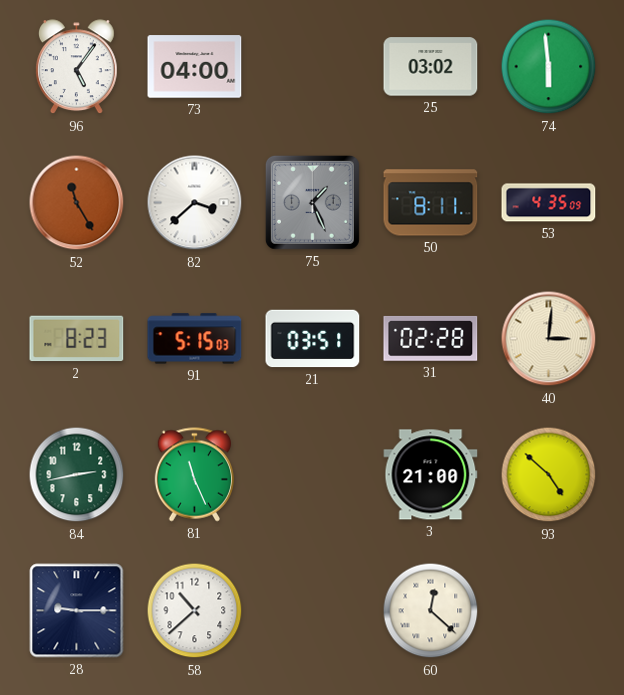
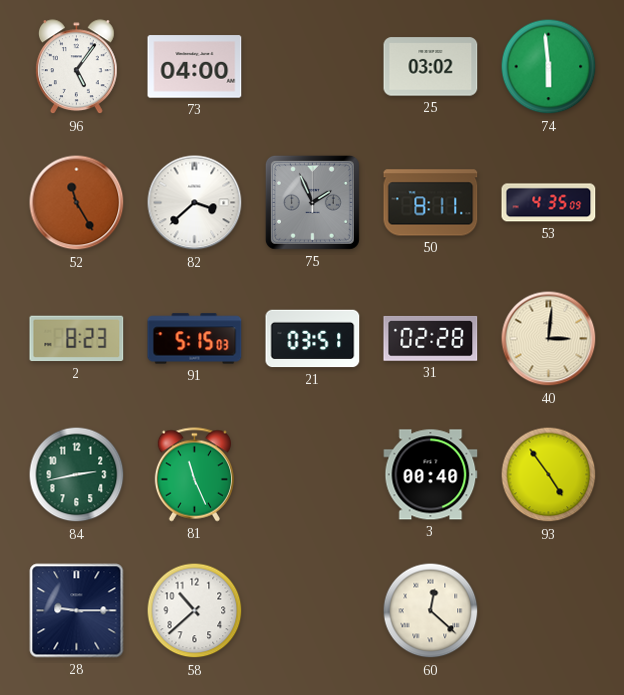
75: 1:26 -> 1:56
3: 21:00 -> 00:40
93: 4:52 -> 4:54
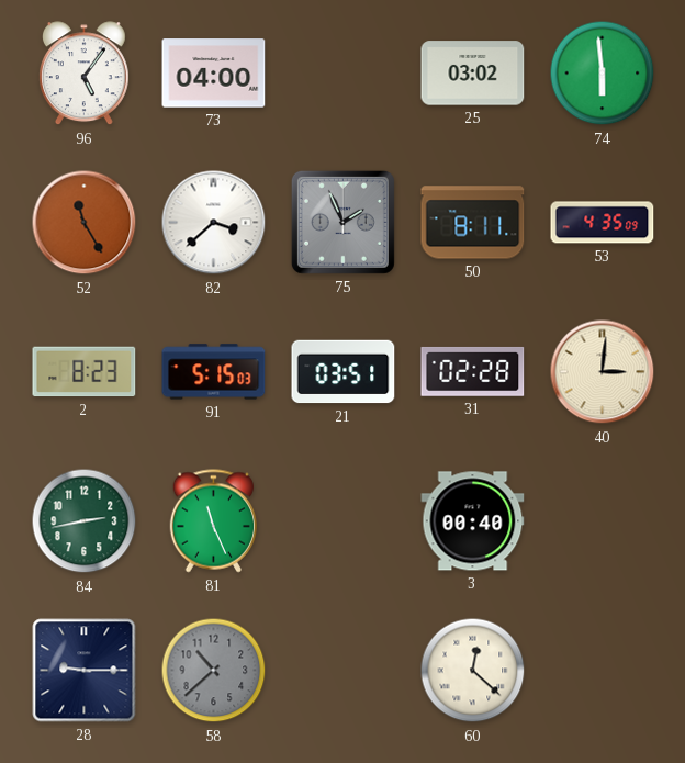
93: 4:54 -> none
58 dial: white -> grey
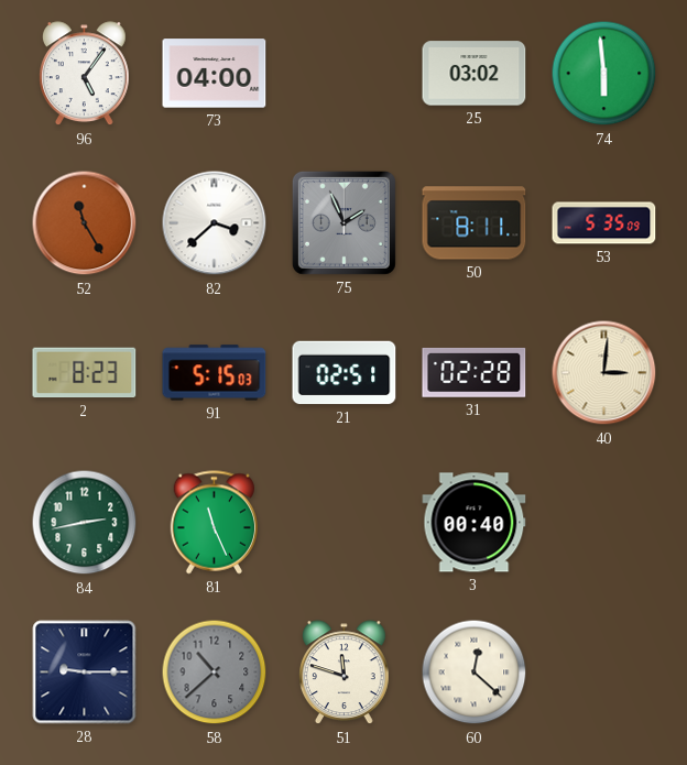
53: 4:35 -> 5:35
21: 03:51 -> 02:51
51: none -> 11:48
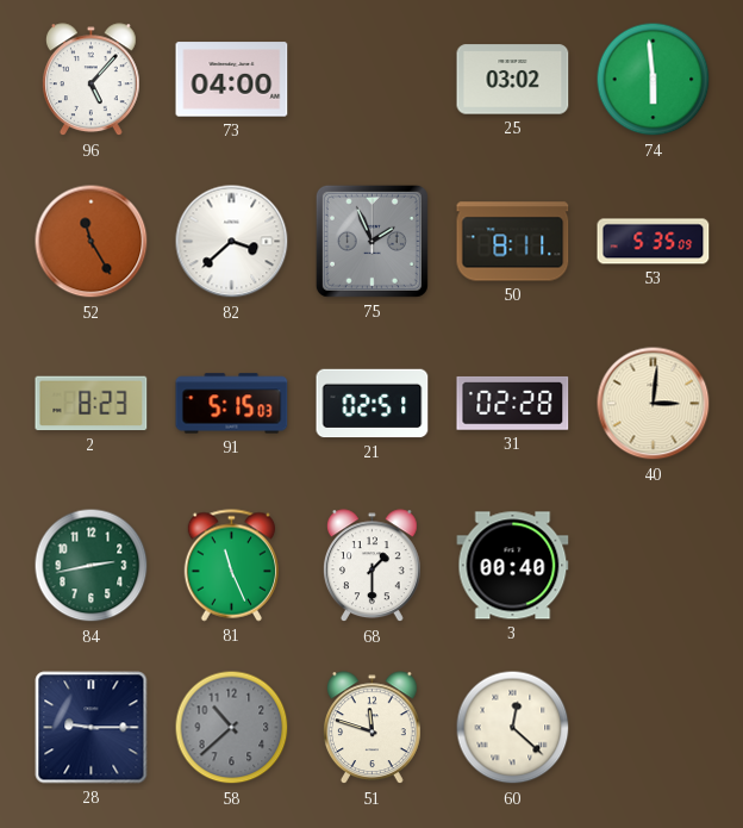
96: 5:06 -> 5:07
68: none -> 1:30
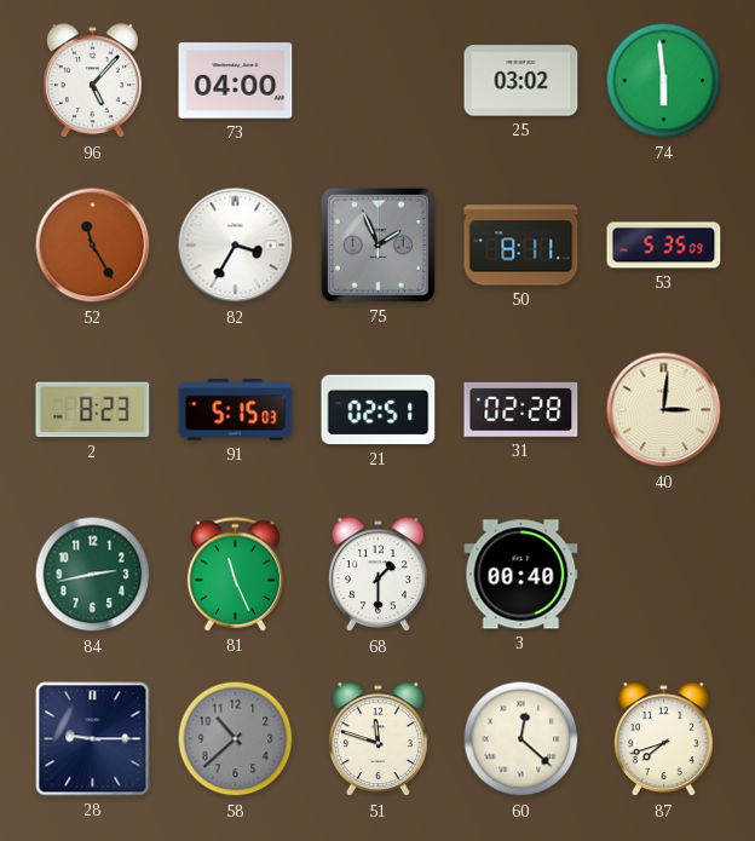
82: 3:38 -> 3:35
87: none -> 7:42
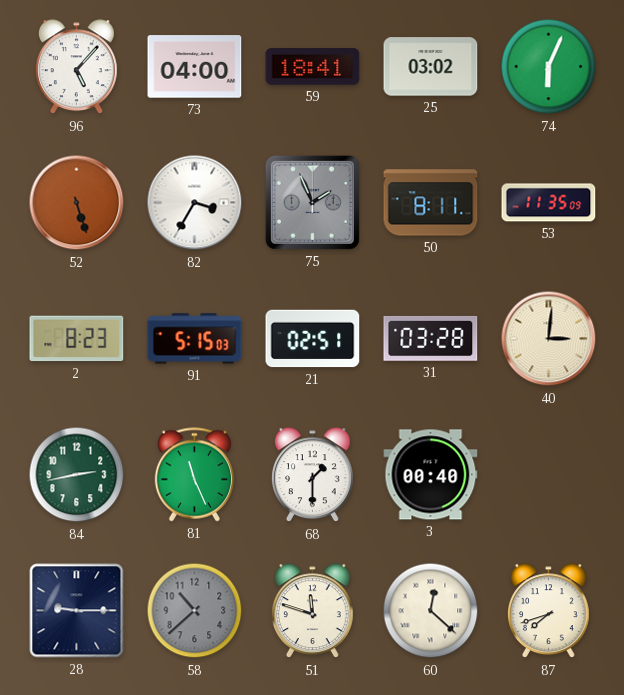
59: none -> 18:41
74: 5:59 -> 6:04
52: 11:25 -> 5:27
53: 5:35 -> 11:35
31: 02:28 -> 03:28
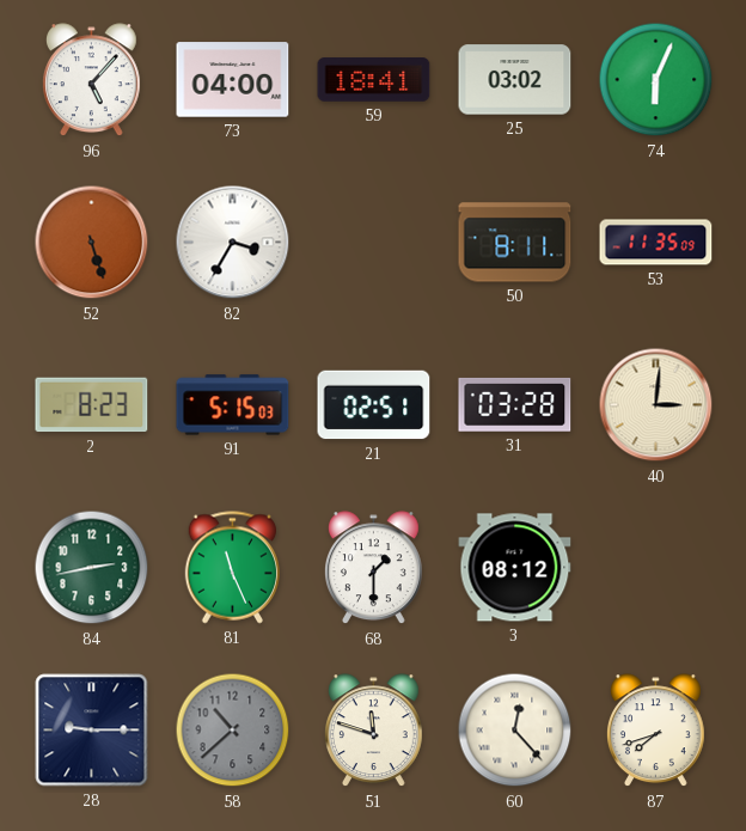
75: 1:56 -> none
3: 00:40 -> 08:12
60: 12:22 -> 12:23
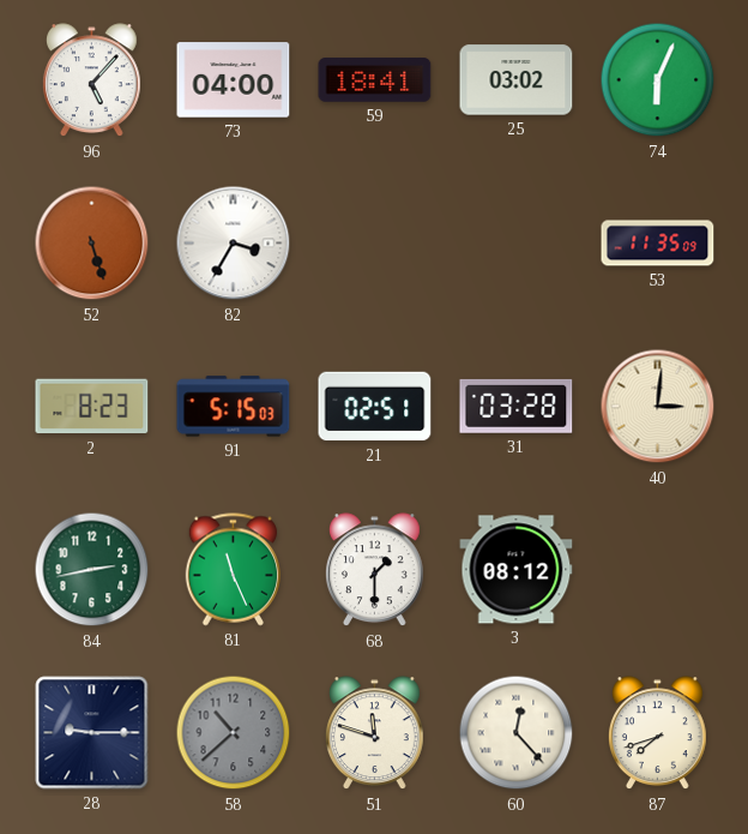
50: 8:11 -> none
